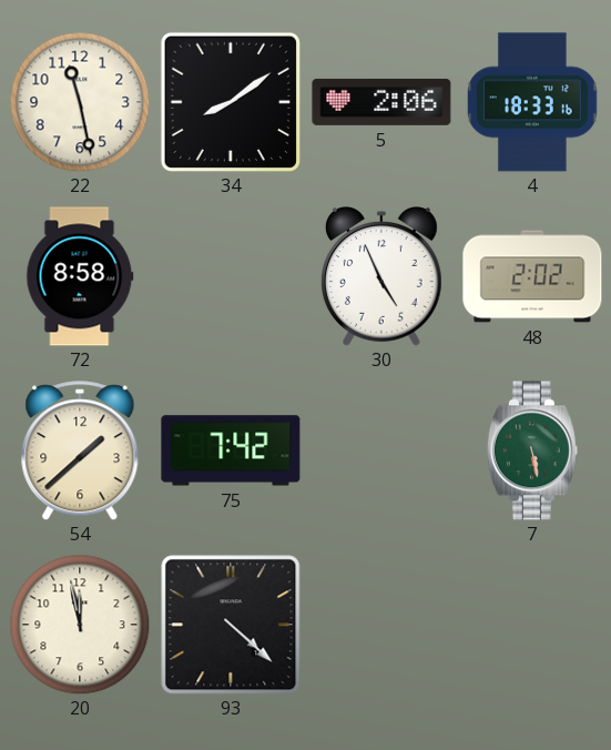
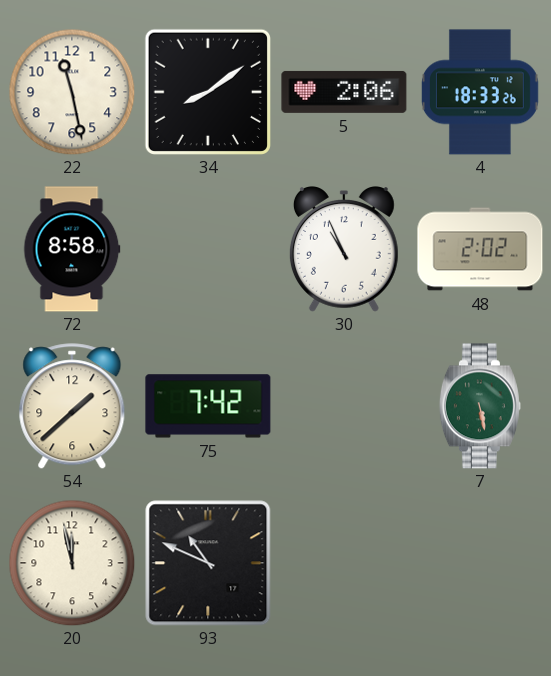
4: 18:33:16 -> 18:33:26
30: 4:56 -> 10:56
93: 4:22 -> 10:49
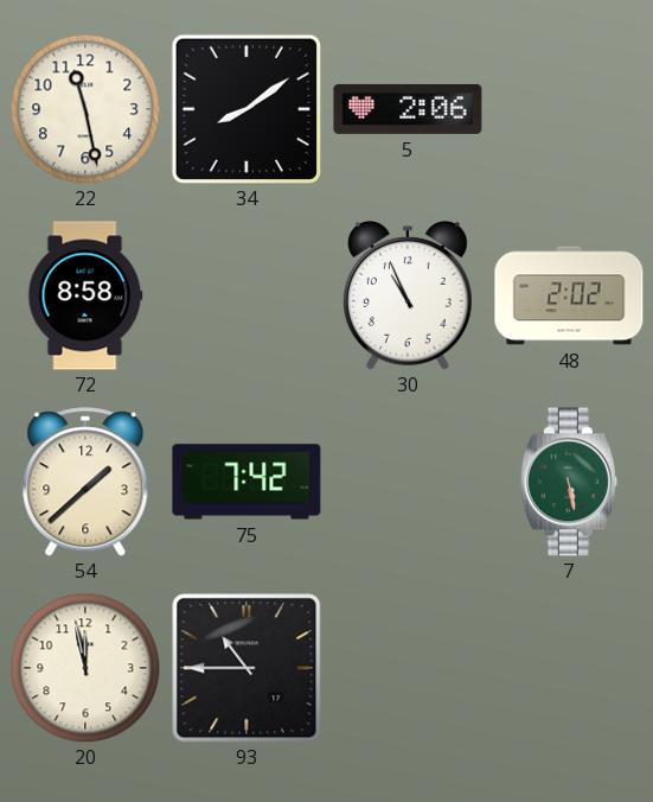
4: 18:33 -> none
93: 10:49 -> 10:45
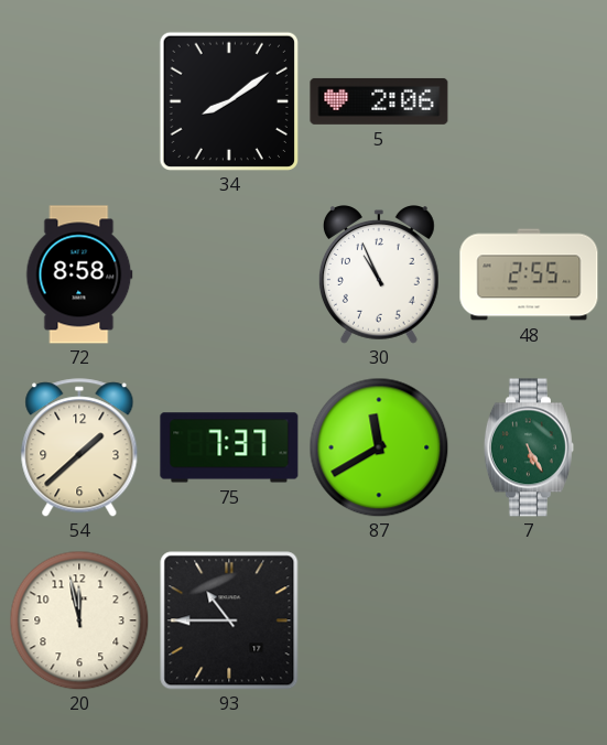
22: 11:28 -> none
48: 2:02 -> 2:55
75: 7:42 -> 7:37
87: none -> 11:40
7: 5:28 -> 5:25
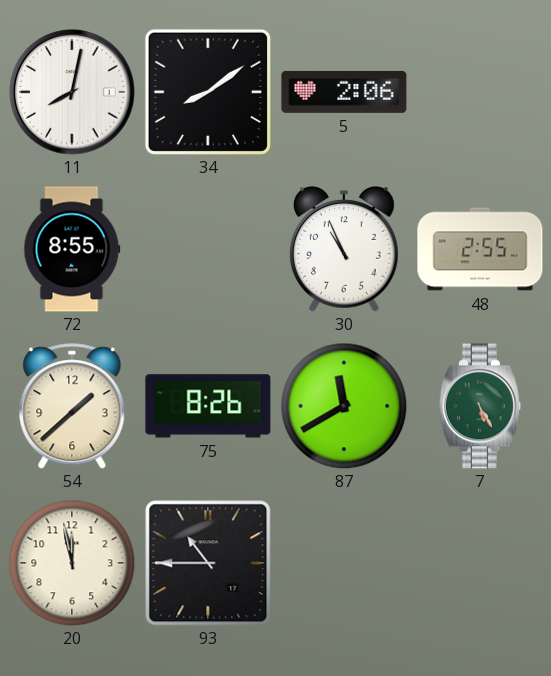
11: none -> 8:02
72: 8:58 -> 8:55
75: 7:37 -> 8:26
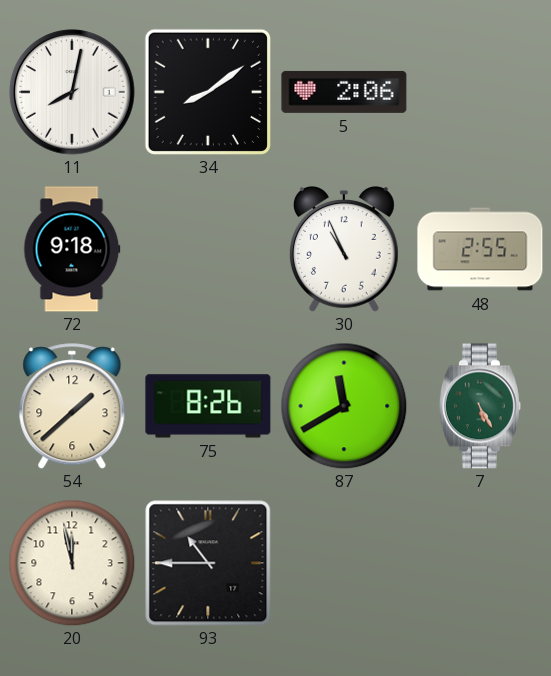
72: 8:55 -> 9:18
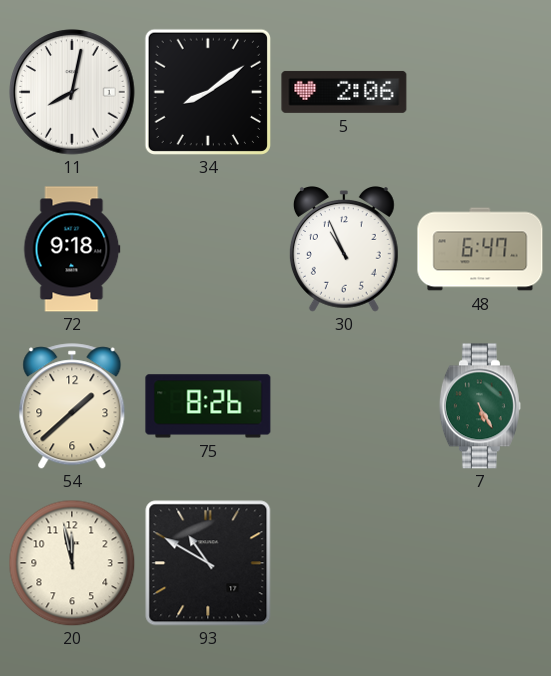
48: 2:55 -> 6:47
87: 11:40 -> none
93: 10:45 -> 10:50
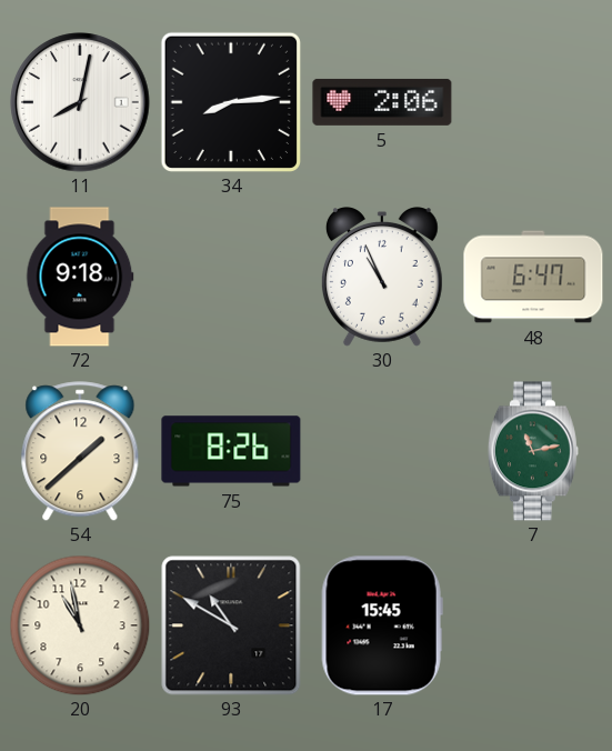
34: 8:09 -> 8:14
7: 5:25 -> 11:13
20: 11:58 -> 10:58
17: none -> 15:45
